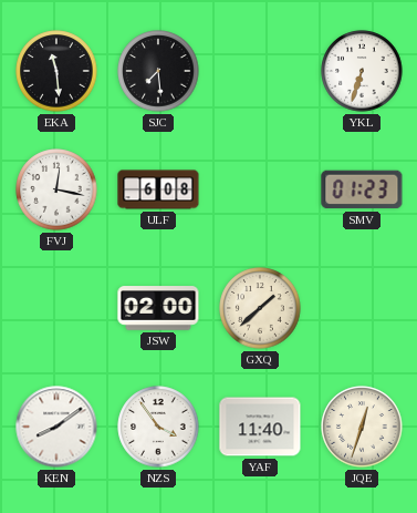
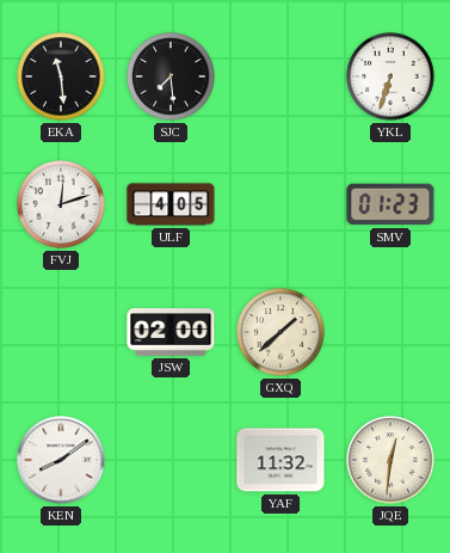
FVJ: 12:17 -> 12:12
ULF: 6:08 -> 4:05
NZS: 3:54 -> none
YAF: 11:40 -> 11:32
JQE: 12:33 -> 12:31
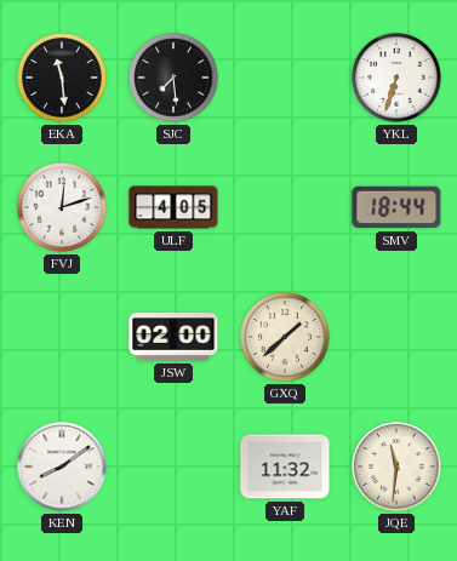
SMV: 01:23 -> 18:44
JQE: 12:31 -> 11:31
